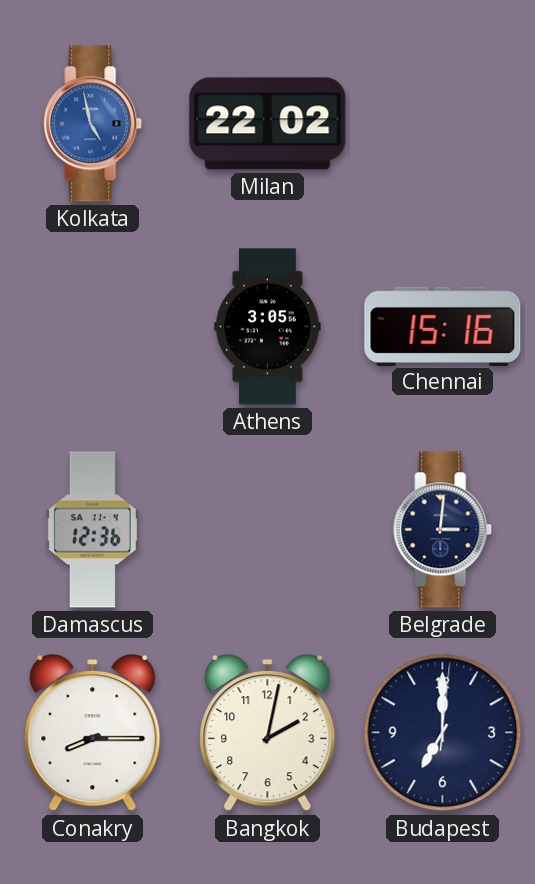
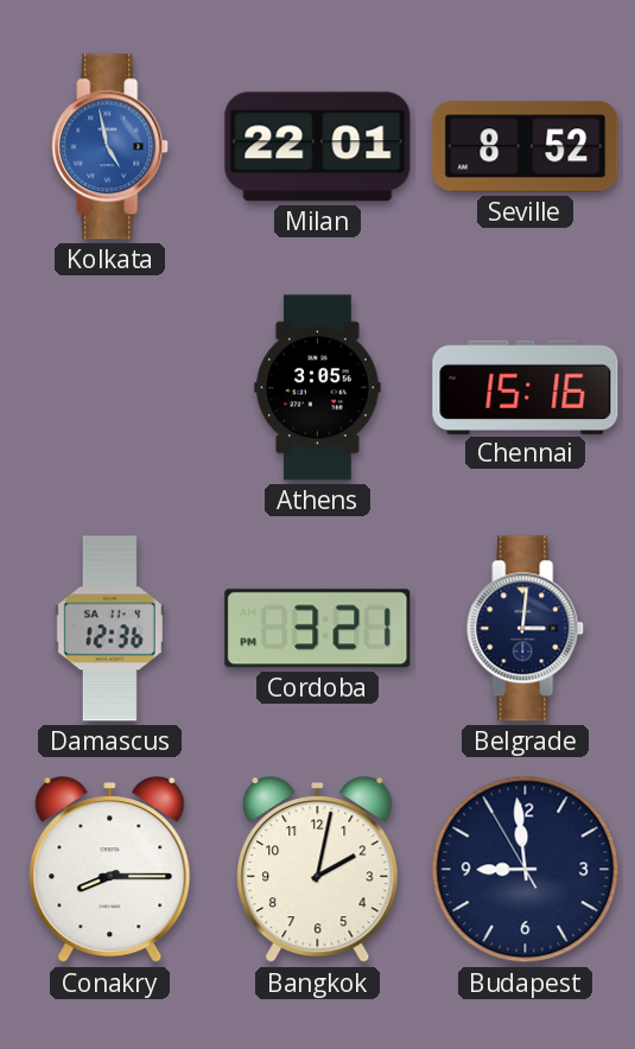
Milan: 22:02 -> 22:01
Seville: none -> 8:52
Cordoba: none -> 3:21
Budapest: 7:00 -> 8:58
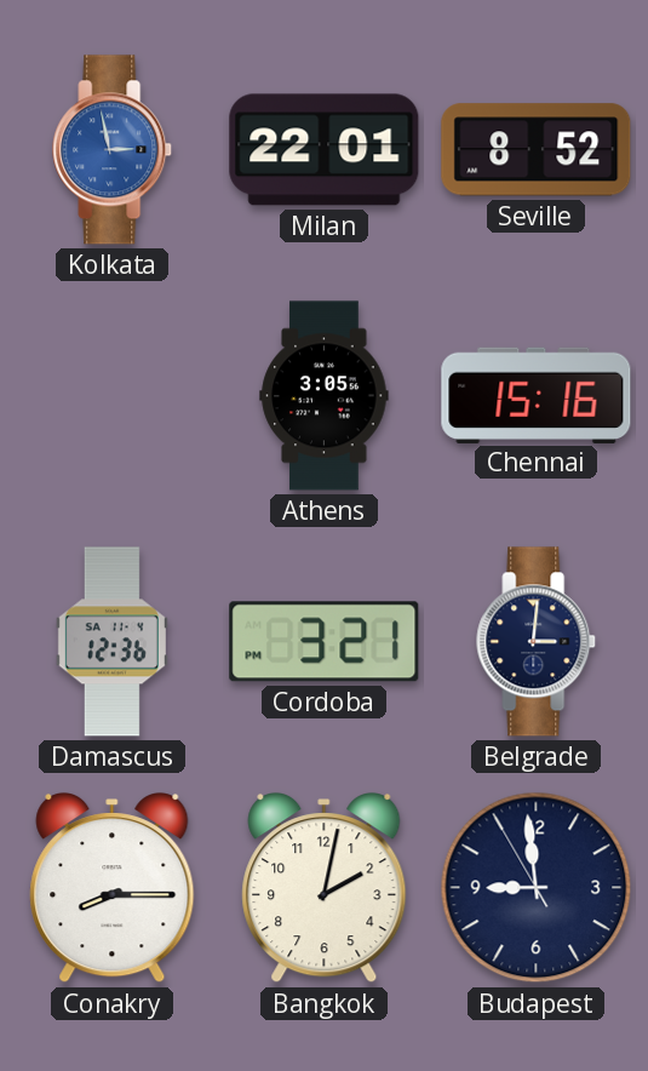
Kolkata: 4:58 -> 2:58
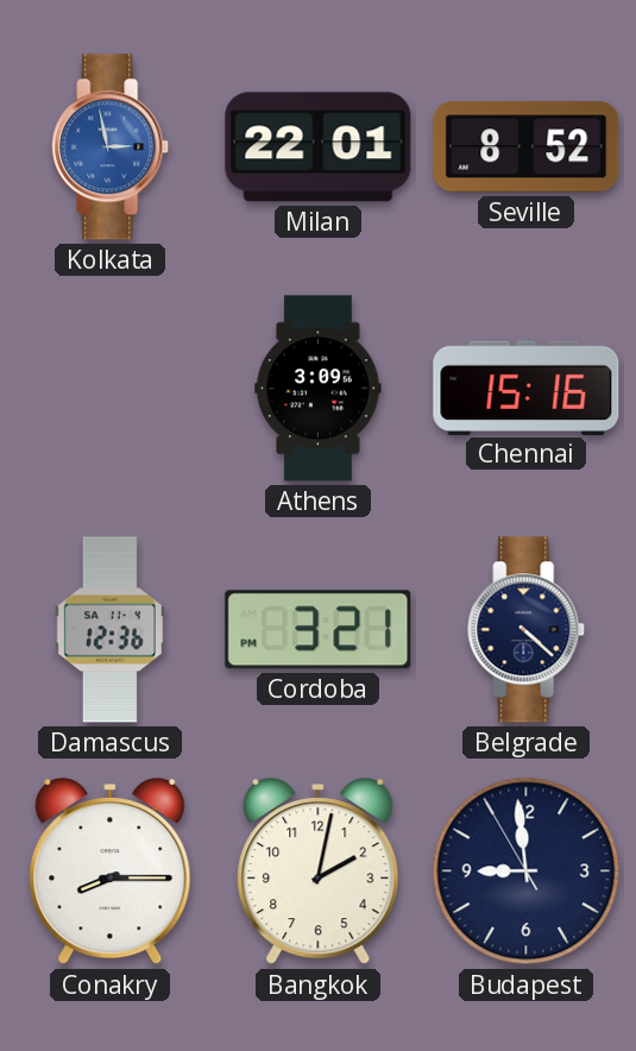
Athens: 3:05 -> 3:09
Belgrade: 3:01 -> 4:22
